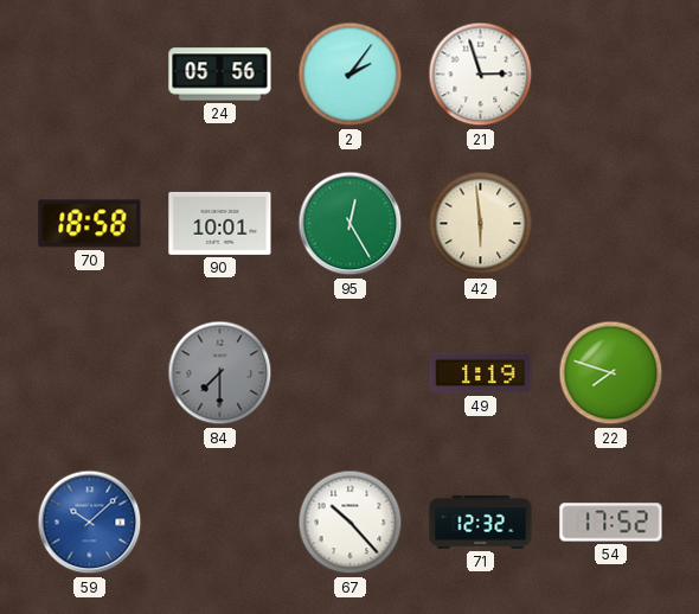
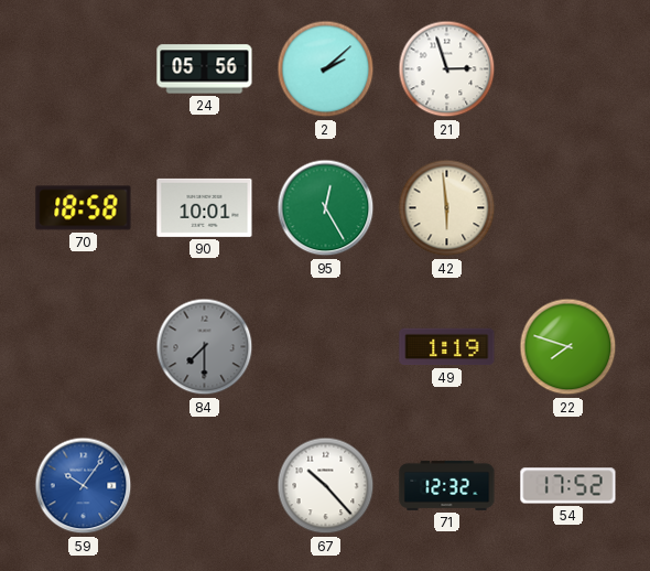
2: 2:06 -> 2:08
59: 10:08 -> 10:06
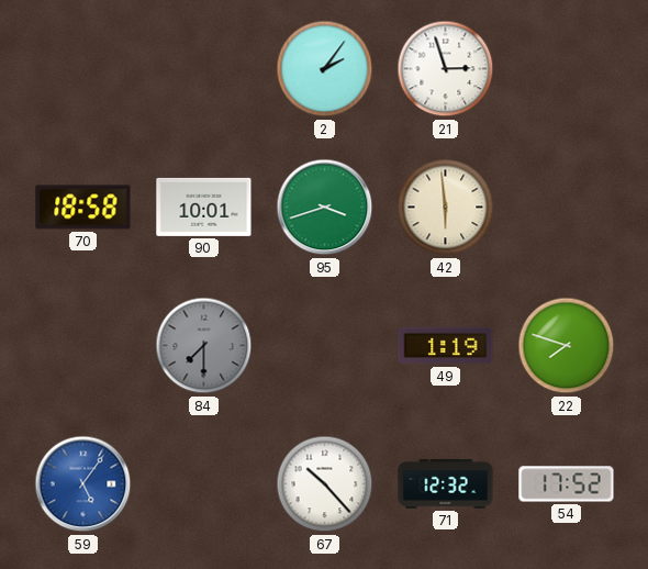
24: 05:56 -> none
2: 2:08 -> 2:06
95: 12:25 -> 3:42
59: 10:06 -> 5:06
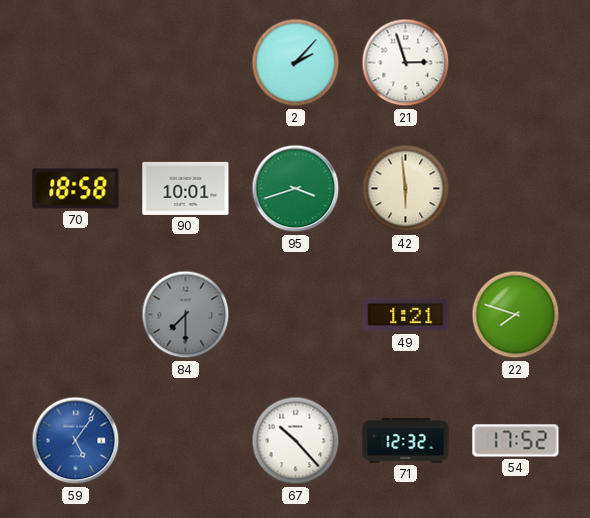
2: 2:06 -> 2:07
49: 1:19 -> 1:21
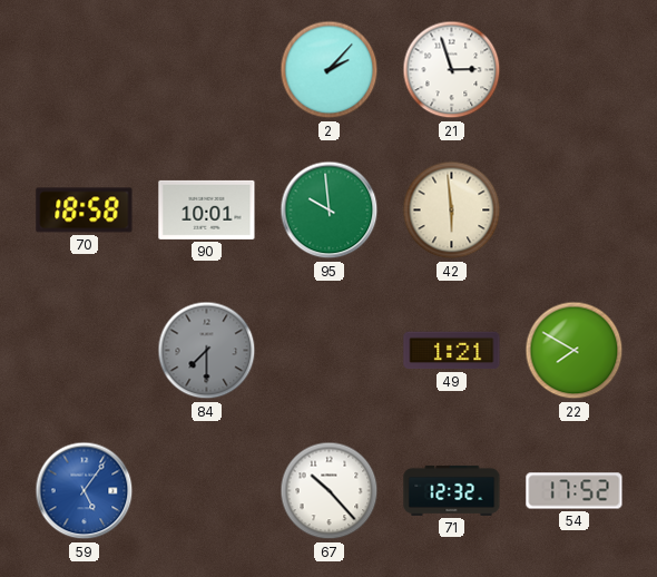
95: 3:42 -> 9:59
22: 7:48 -> 7:50
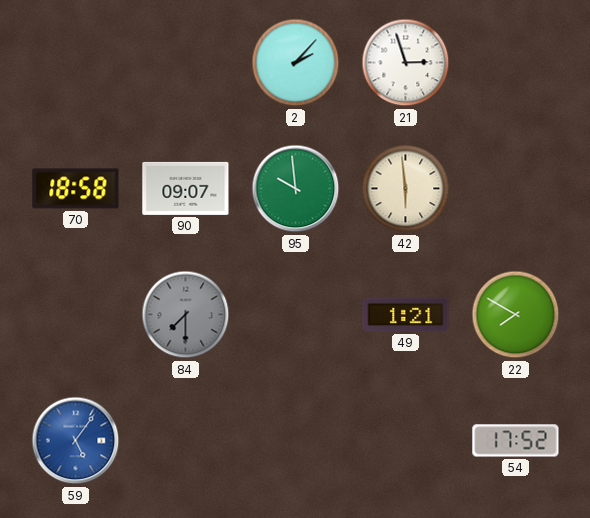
90: 10:01 -> 09:07
67: 10:23 -> none
71: 12:32 -> none
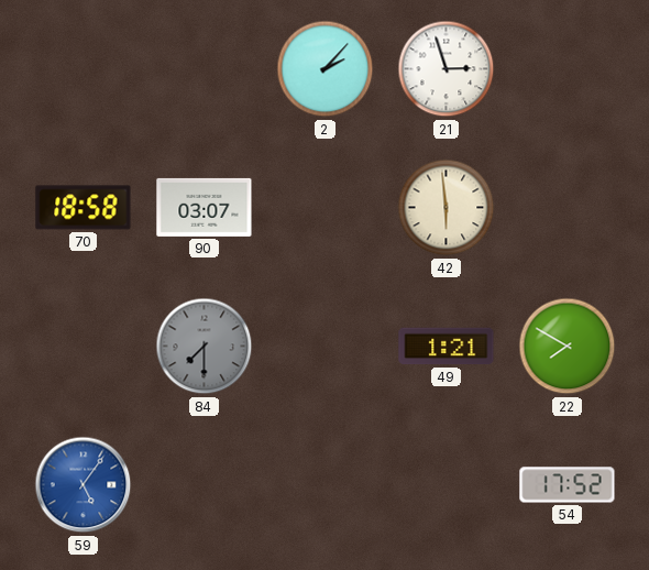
90: 09:07 -> 03:07
95: 9:59 -> none
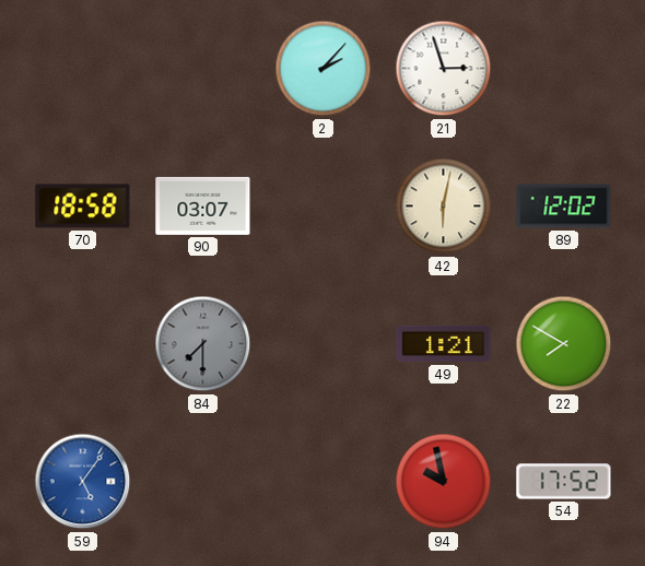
42: 5:59 -> 6:02
89: none -> 12:02
94: none -> 9:58
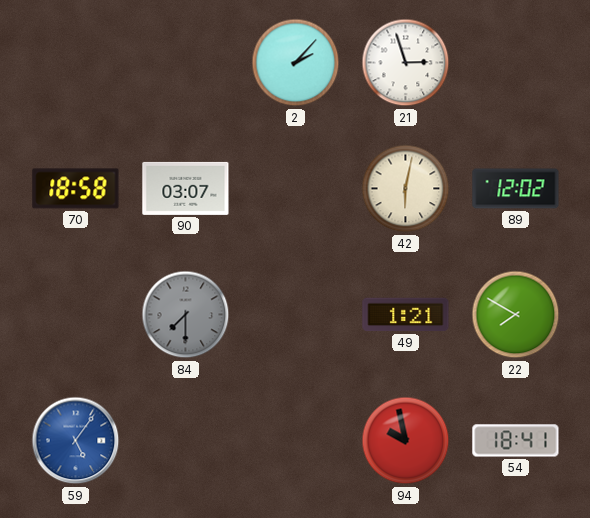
54: 17:52 -> 18:41
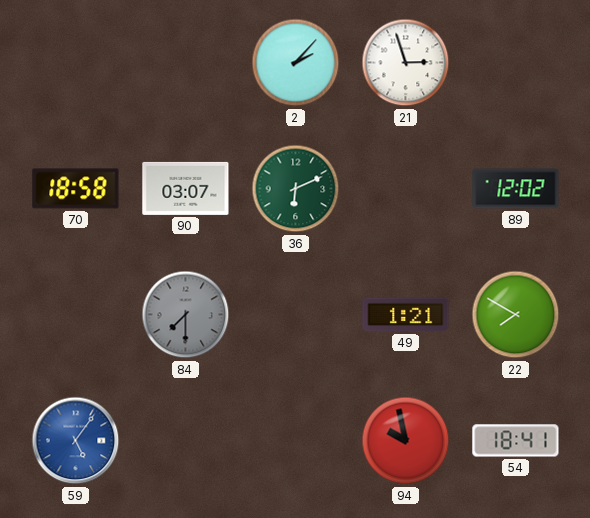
36: none -> 6:11
42: 6:02 -> none
